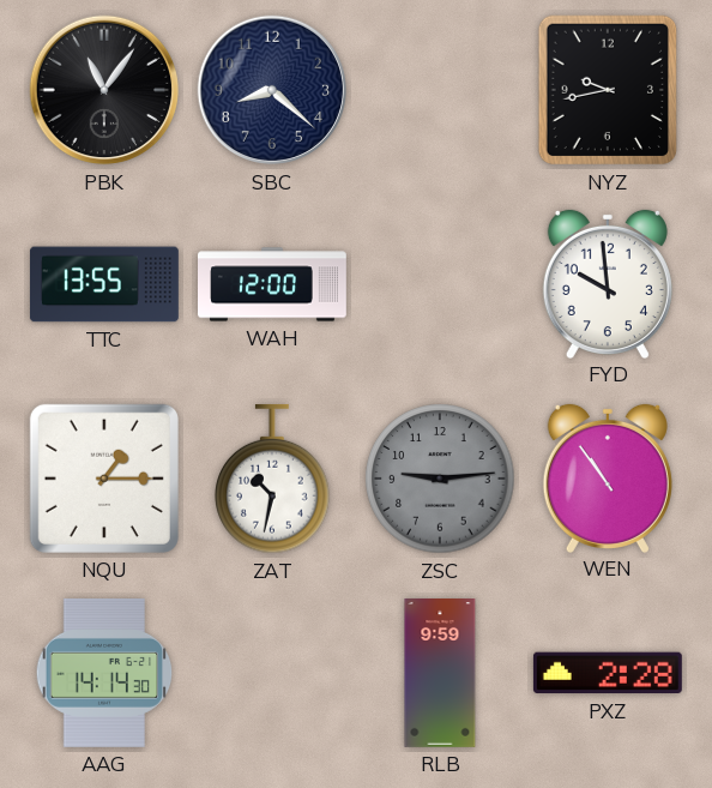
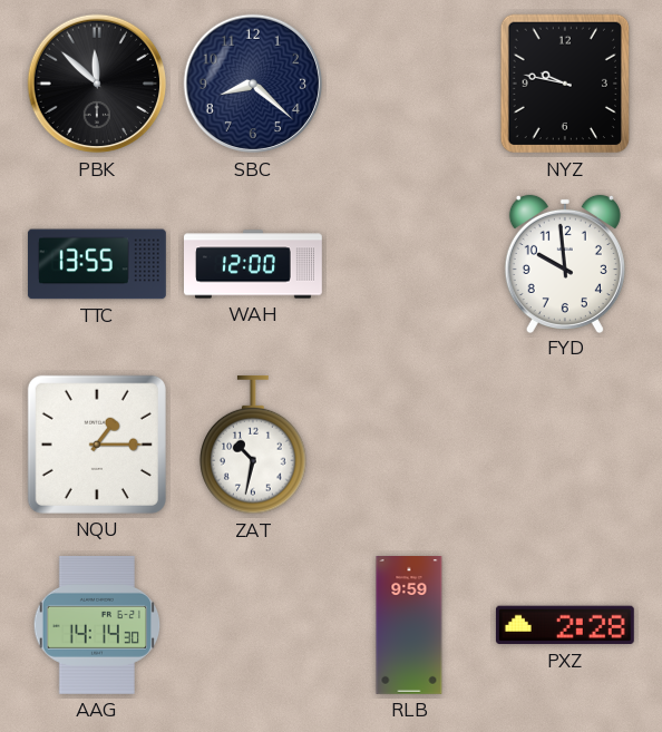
PBK: 11:06 -> 11:52
NYZ: 9:43 -> 9:47
ZSC: 9:14 -> none
WEN: 10:54 -> none
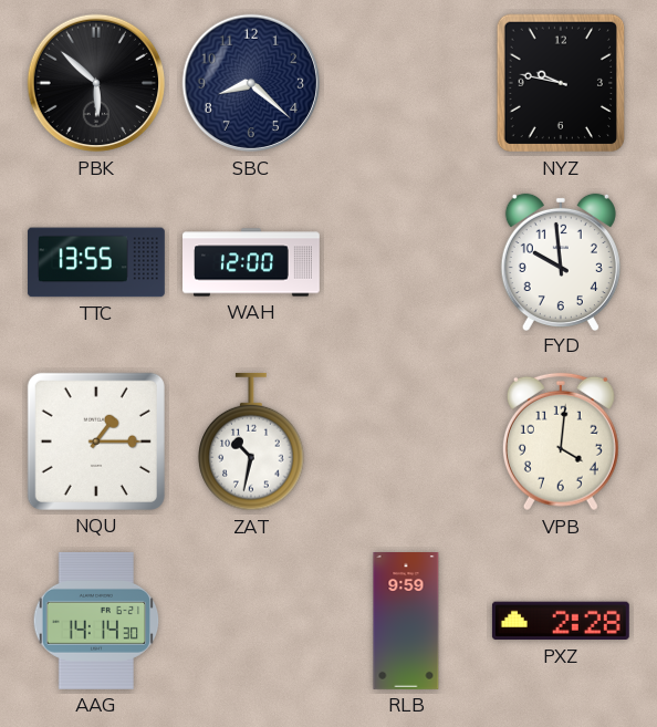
PBK: 11:52 -> 5:52
VPB: none -> 4:01
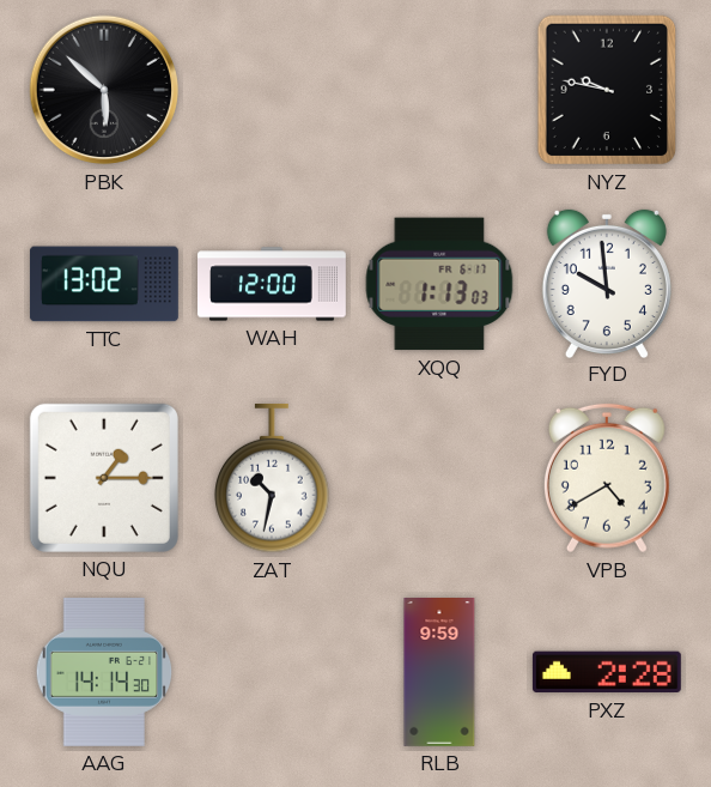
SBC: 8:22 -> none
TTC: 13:55 -> 13:02
XQQ: none -> 1:13
VPB: 4:01 -> 4:40
